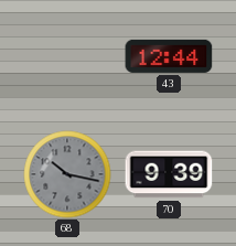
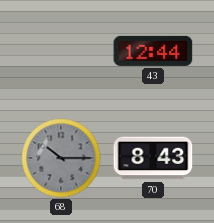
68: 10:17 -> 10:15
70: 9:39 -> 8:43
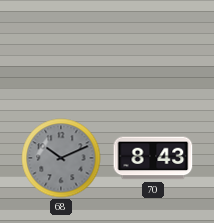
43: 12:44 -> none
68: 10:15 -> 10:11
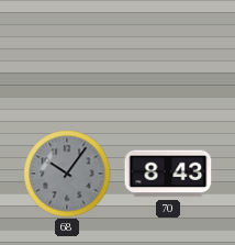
68: 10:11 -> 10:06
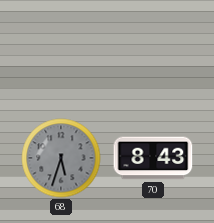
68: 10:06 -> 5:33
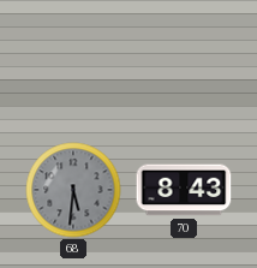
68: 5:33 -> 5:31
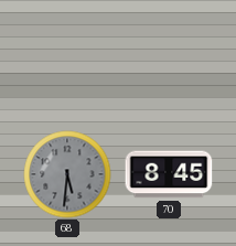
70: 8:43 -> 8:45
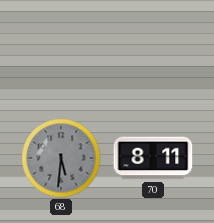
70: 8:45 -> 8:11
